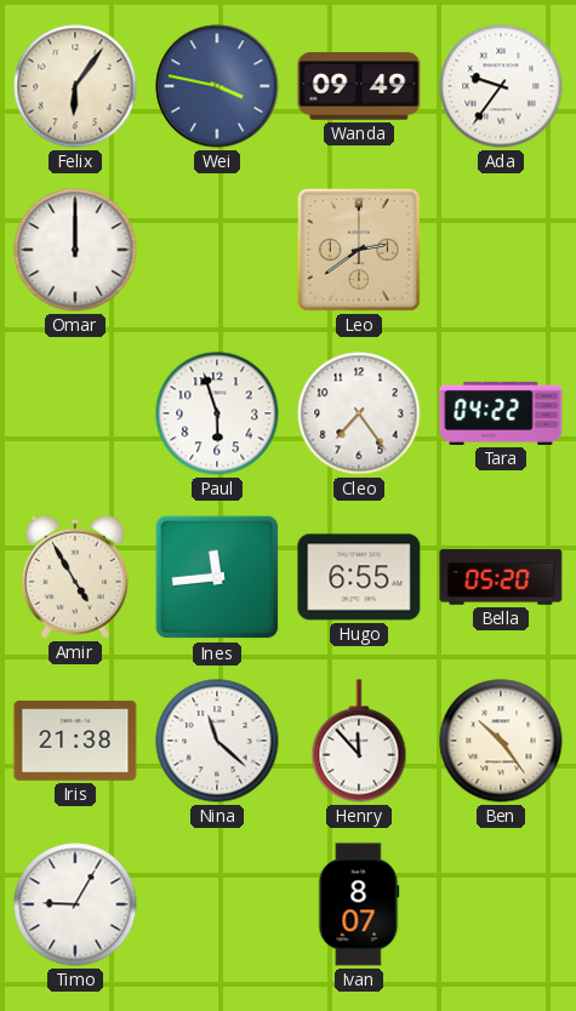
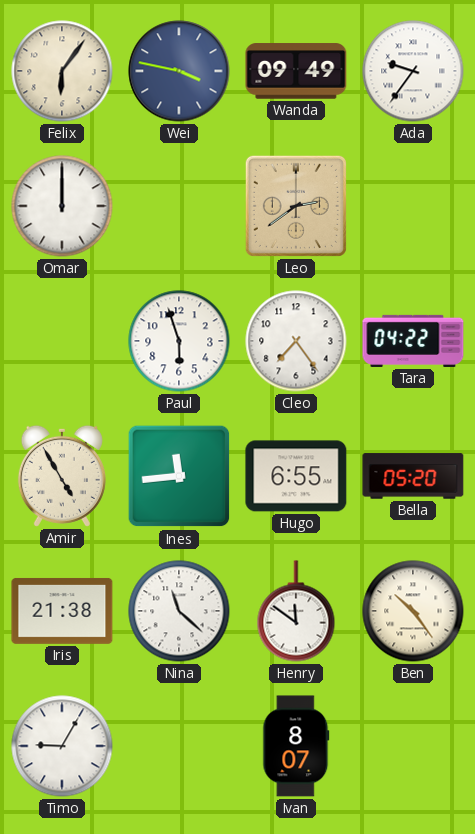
Henry: 11:53 -> 11:51
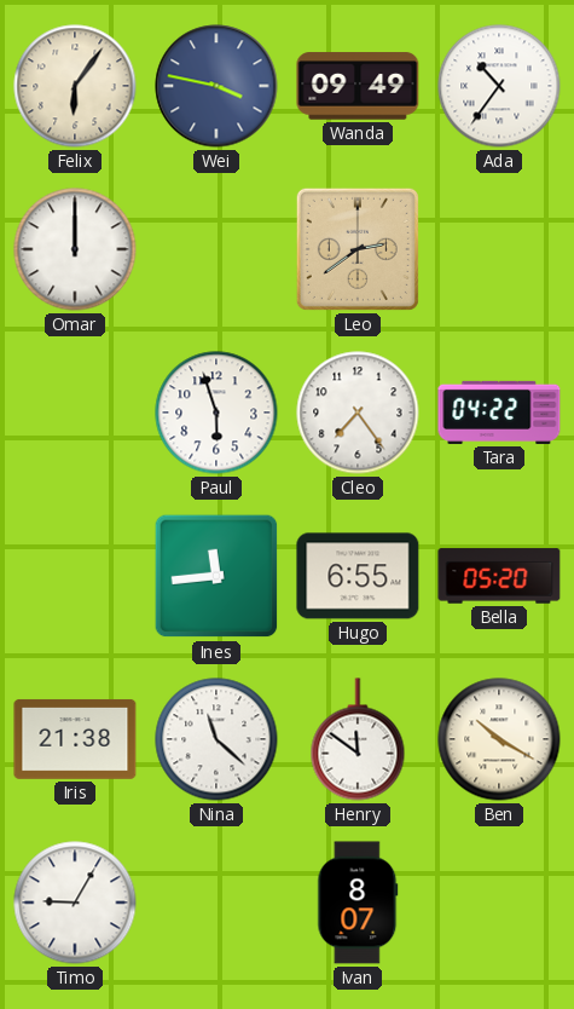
Ada: 9:36 -> 10:36
Amir: 4:55 -> none
Ben: 10:24 -> 10:20
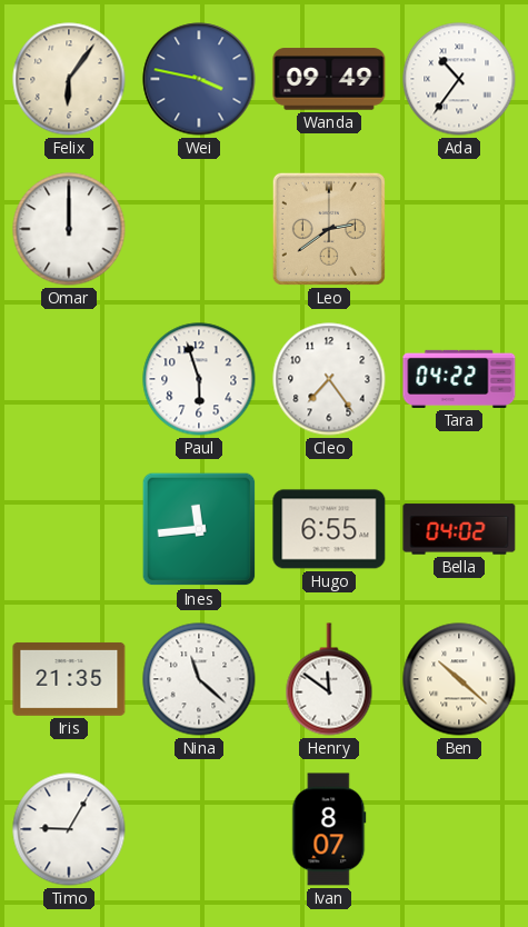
Bella: 05:20 -> 04:02
Iris: 21:38 -> 21:35
Ben: 10:20 -> 10:22
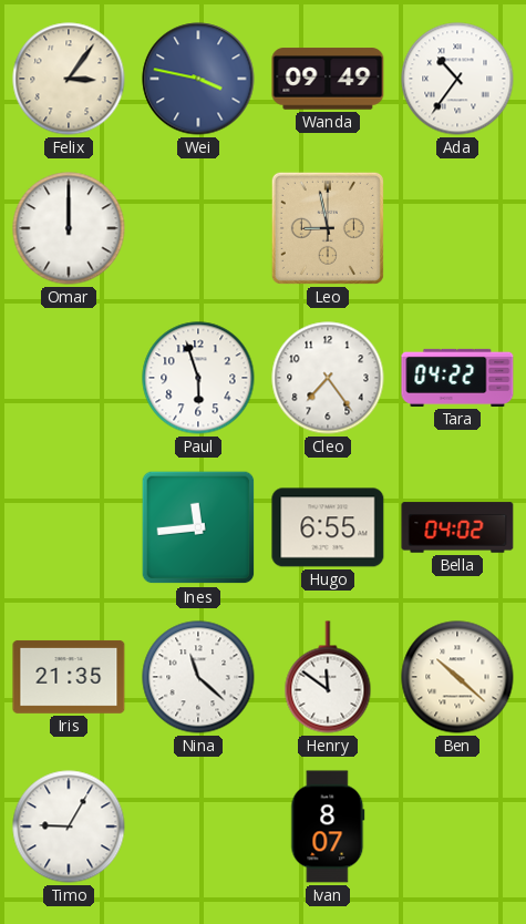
Felix: 6:06 -> 3:06
Leo: 2:39 -> 8:58
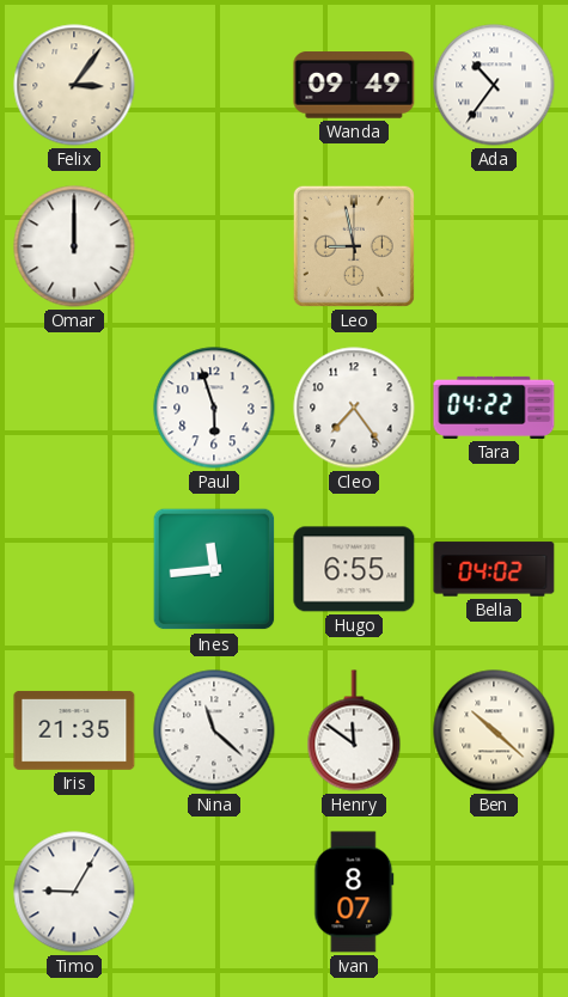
Wei: 3:47 -> none
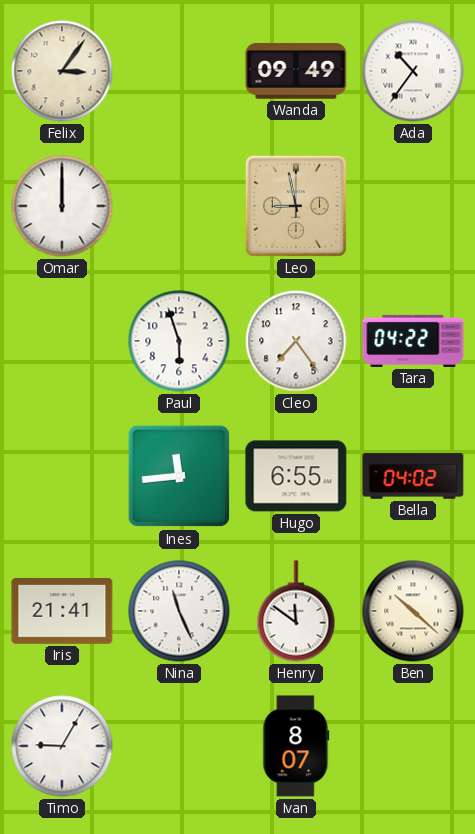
Iris: 21:35 -> 21:41
Nina: 11:22 -> 11:26
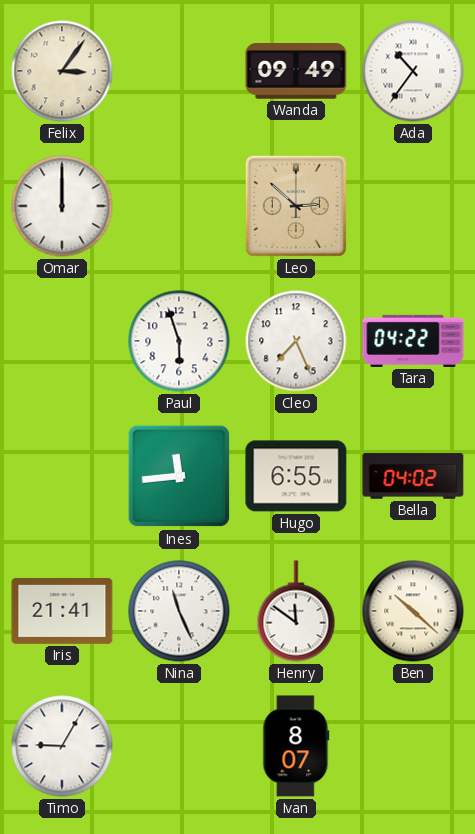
Leo: 8:58 -> 2:52
Cleo: 7:24 -> 7:26
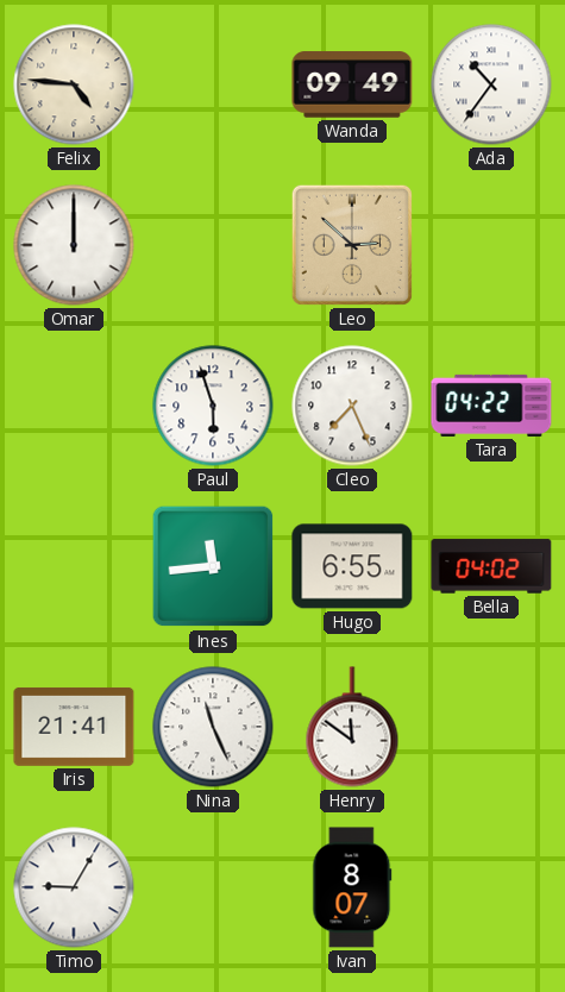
Felix: 3:06 -> 4:46
Ben: 10:22 -> none
